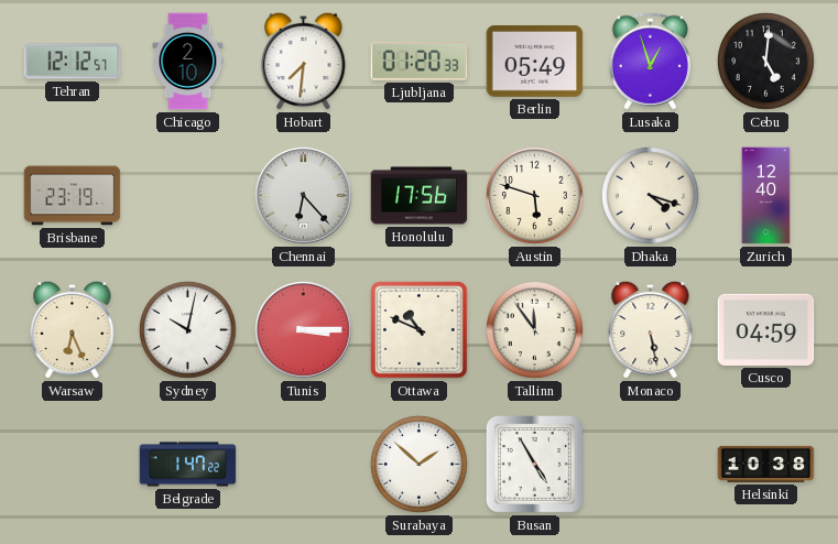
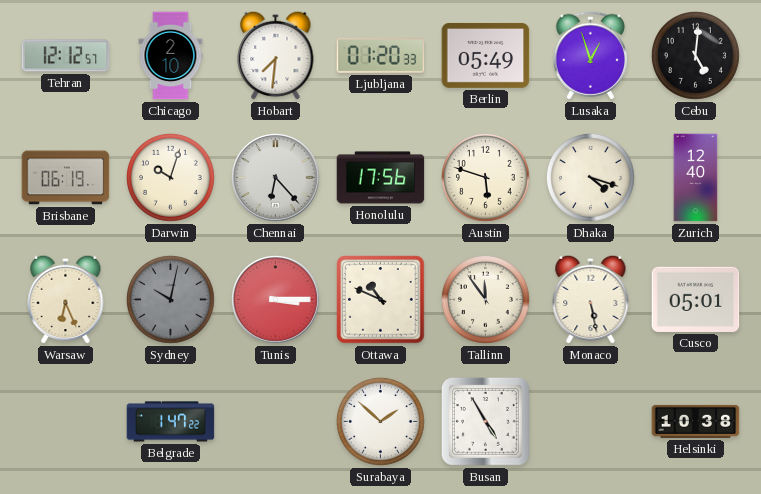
Brisbane: 23:19 -> 06:19
Darwin: none -> 10:03
Sydney dial: white -> grey
Cusco: 04:59 -> 05:01
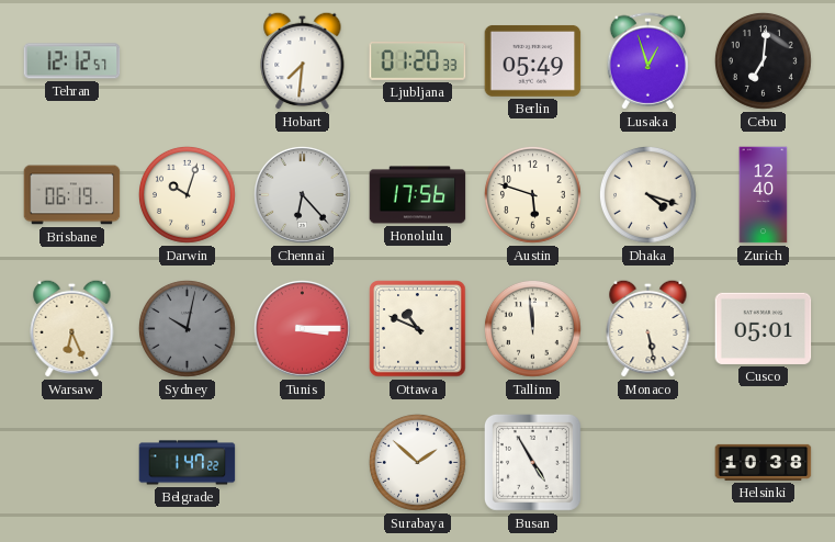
Chicago: 2:10 -> none
Cebu: 5:01 -> 7:01
Tallinn: 11:54 -> 11:59
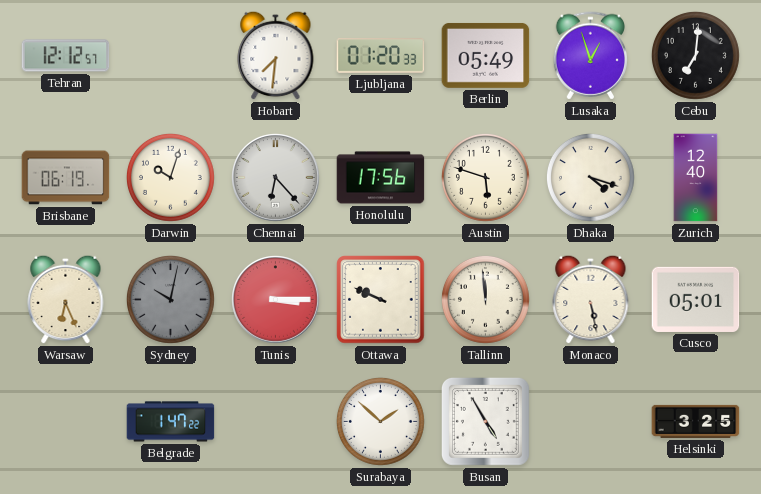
Ottawa: 10:49 -> 9:49
Helsinki: 10:38 -> 3:25
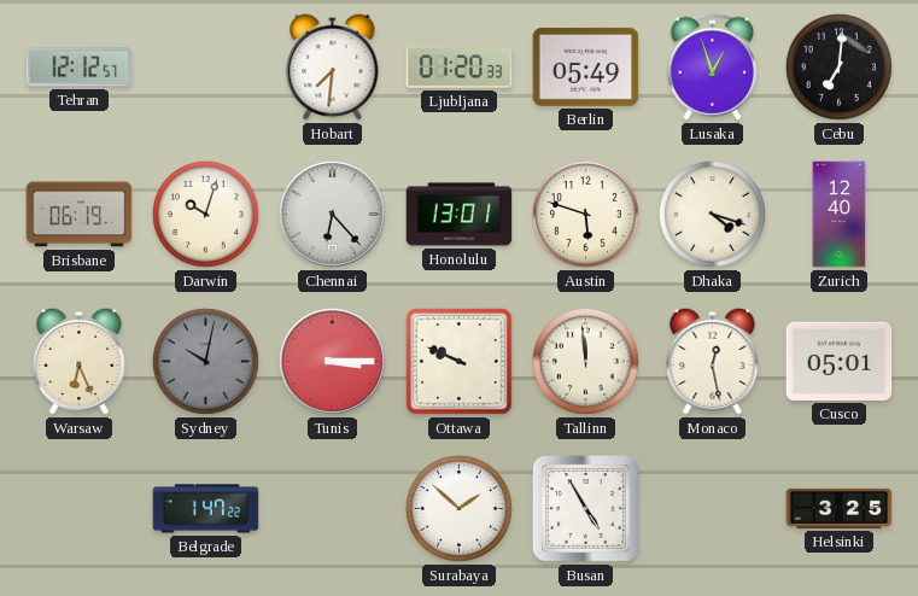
Honolulu: 17:56 -> 13:01
Monaco: 5:28 -> 12:28
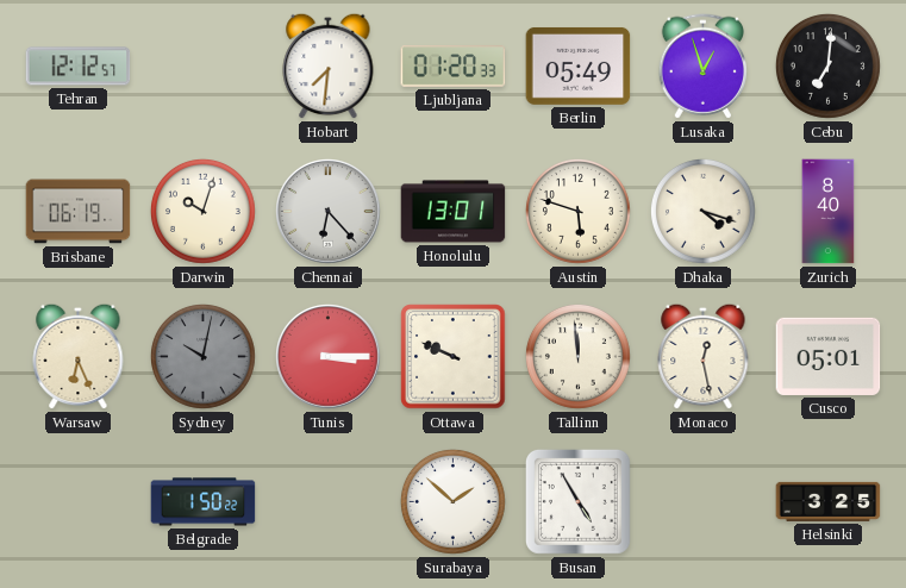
Zurich: 12:40 -> 8:40
Belgrade: 1:47 -> 1:50
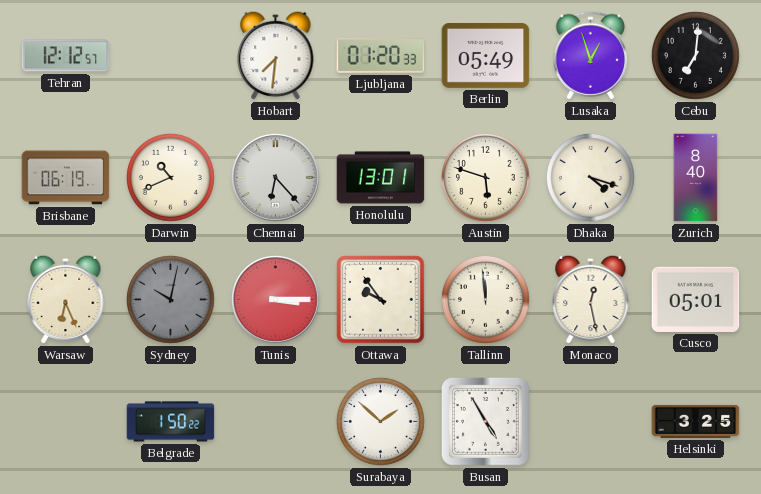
Darwin: 10:03 -> 10:41
Ottawa: 9:49 -> 9:54
